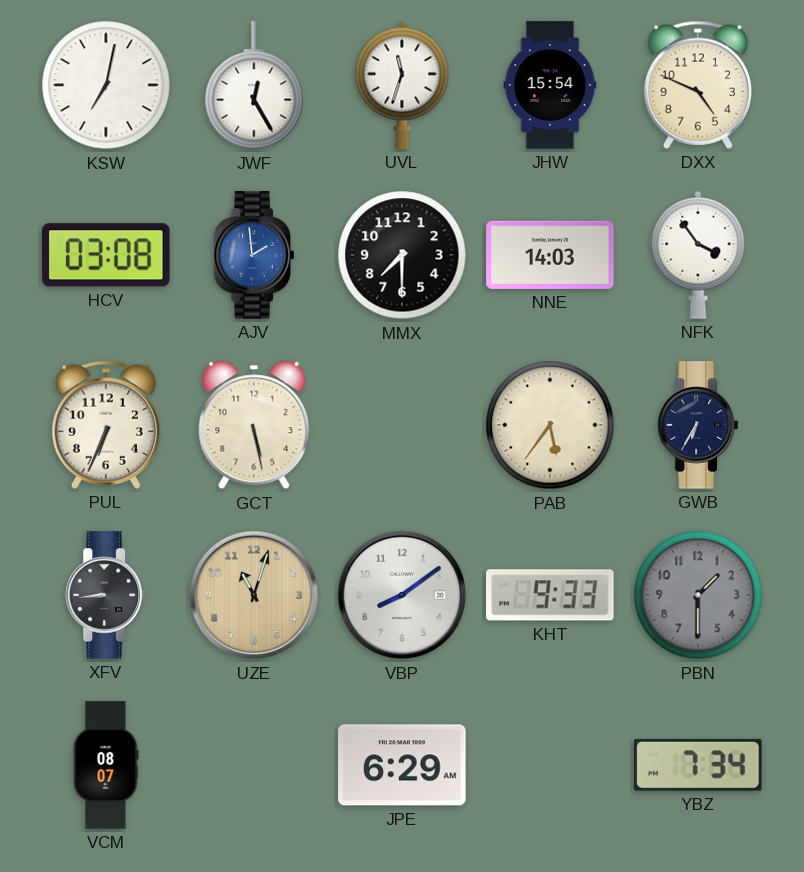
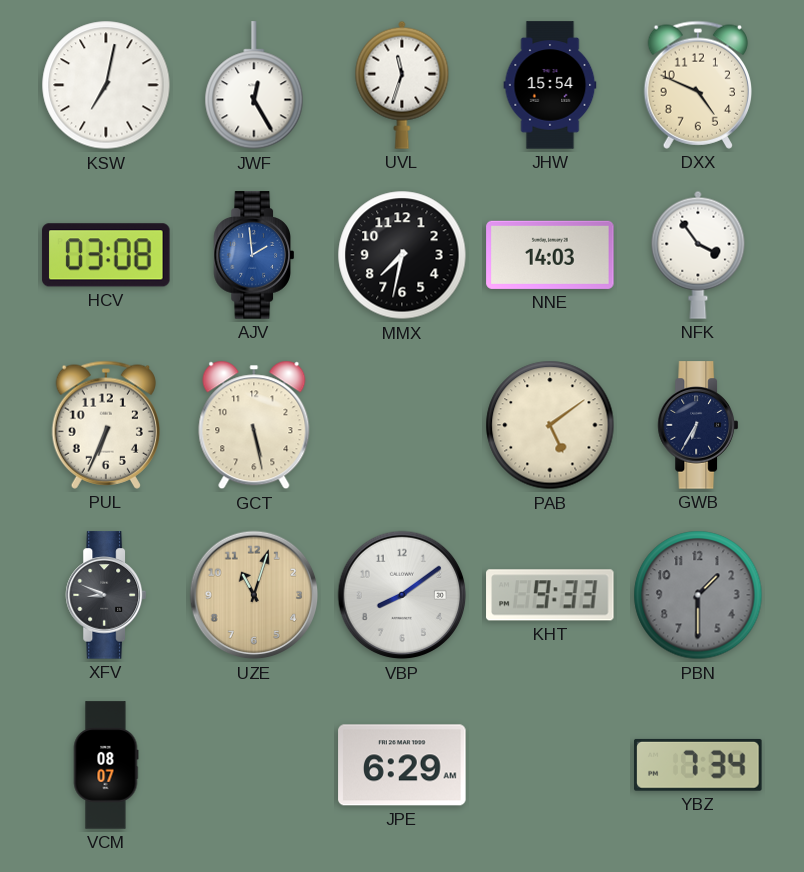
MMX: 7:30 -> 7:32
PAB: 5:36 -> 5:09
XFV: 8:44 -> 8:49
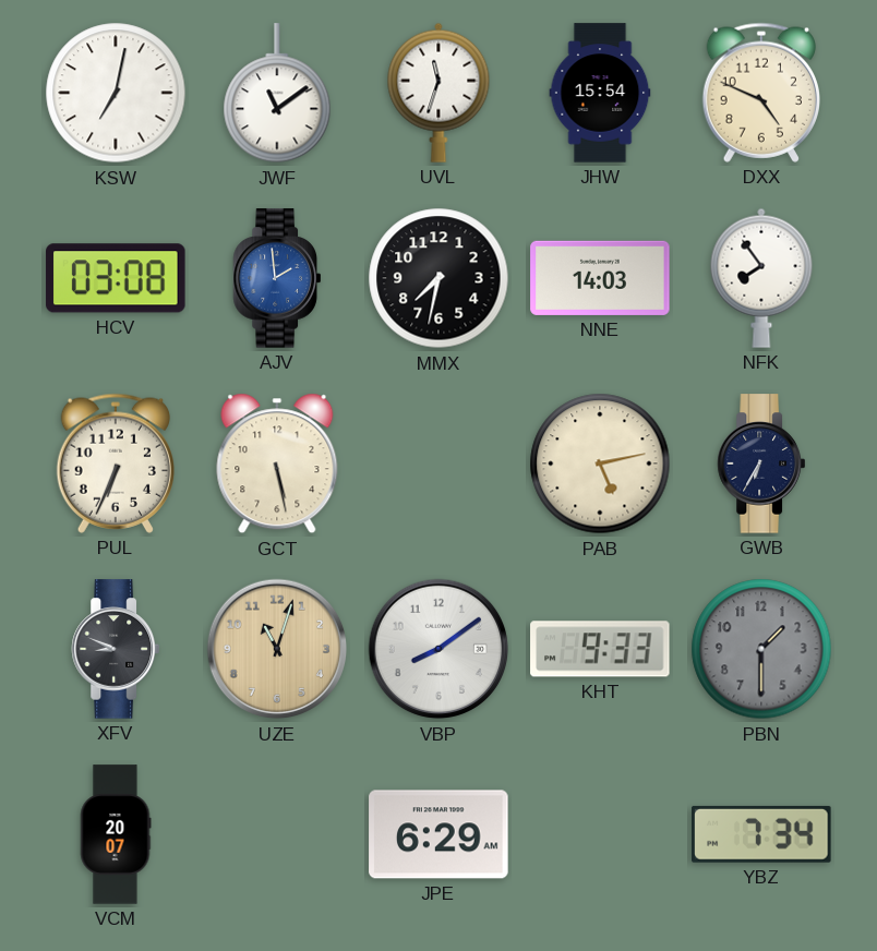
JWF: 12:25 -> 11:09
NFK: 3:54 -> 7:54
PAB: 5:09 -> 5:13
VCM: 08:07 -> 20:07
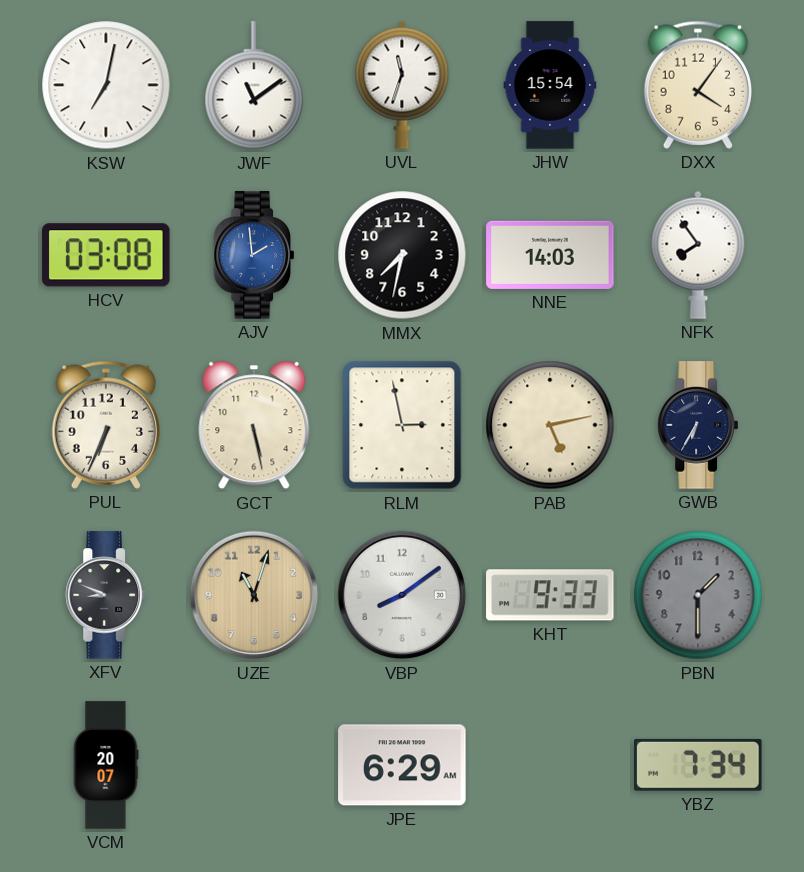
DXX: 4:49 -> 4:06
RLM: none -> 2:58
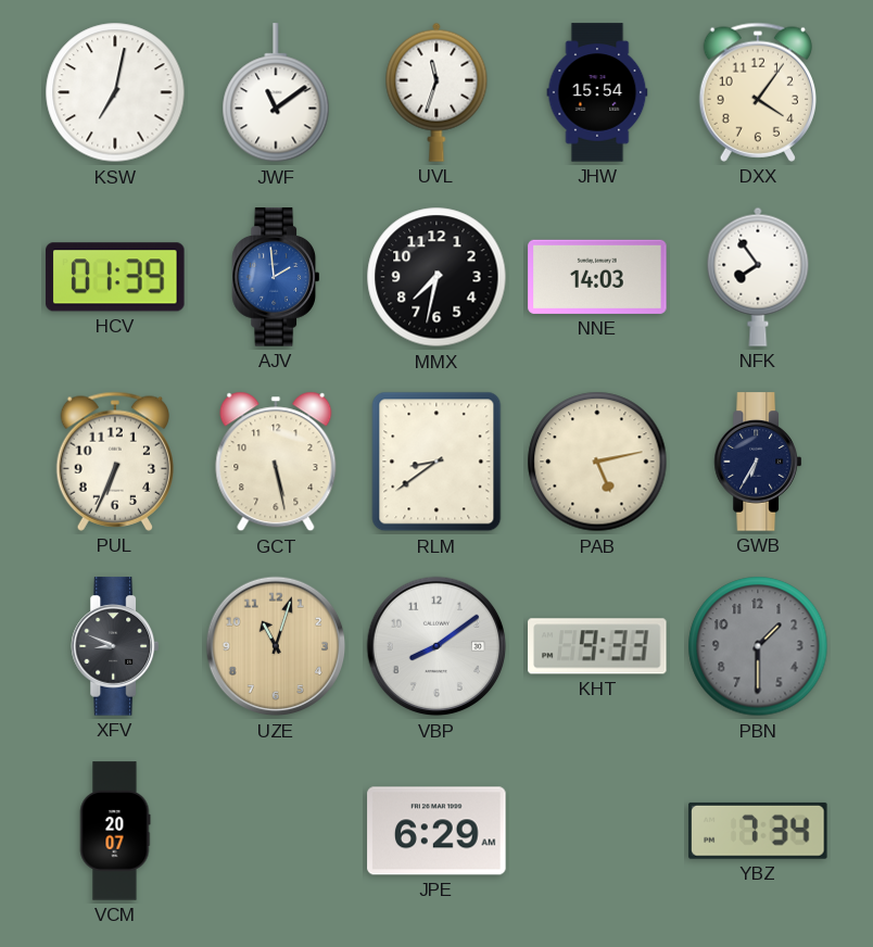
HCV: 03:08 -> 01:39
RLM: 2:58 -> 8:39
